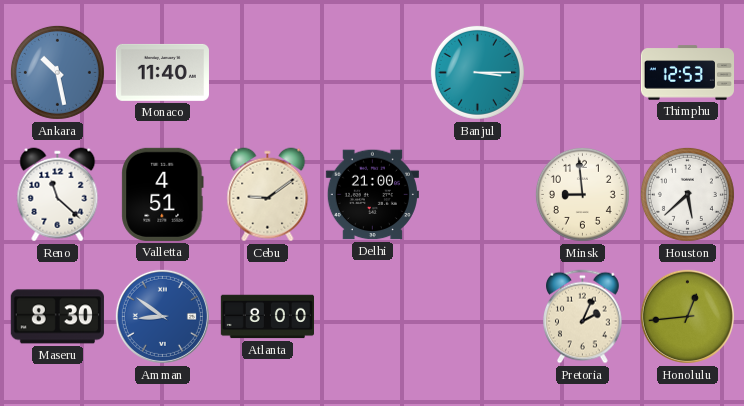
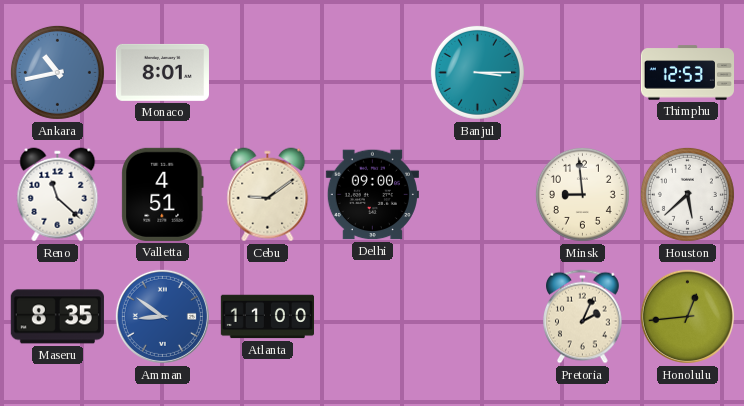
Ankara: 10:28 -> 10:43
Monaco: 11:40 -> 8:01
Delhi: 21:00 -> 09:00
Maseru: 8:30 -> 8:35
Atlanta: 8:00 -> 11:00
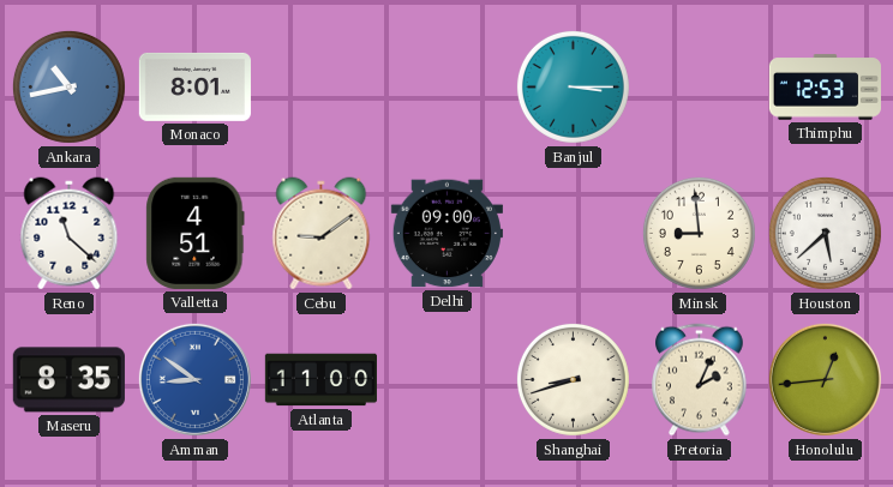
Shanghai: none -> 8:42
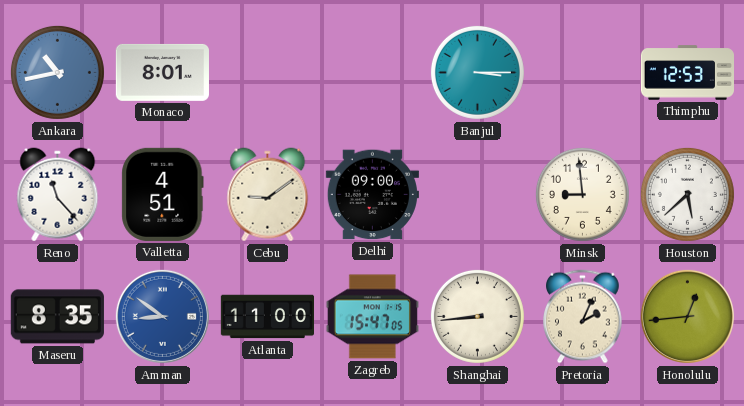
Reno: 11:22 -> 11:23
Zagreb: none -> 15:47
Shanghai: 8:42 -> 8:44
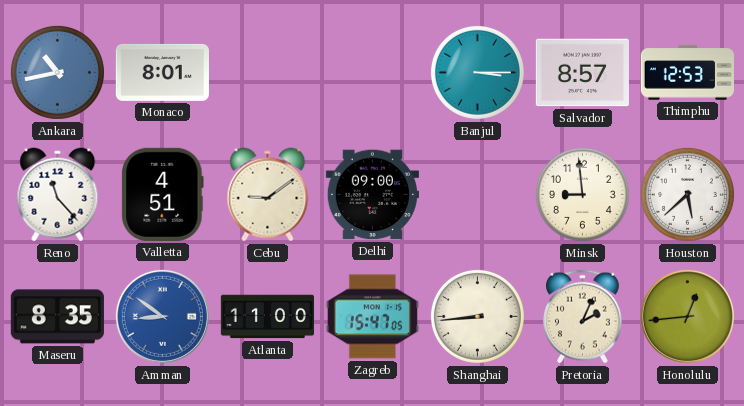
Salvador: none -> 8:57
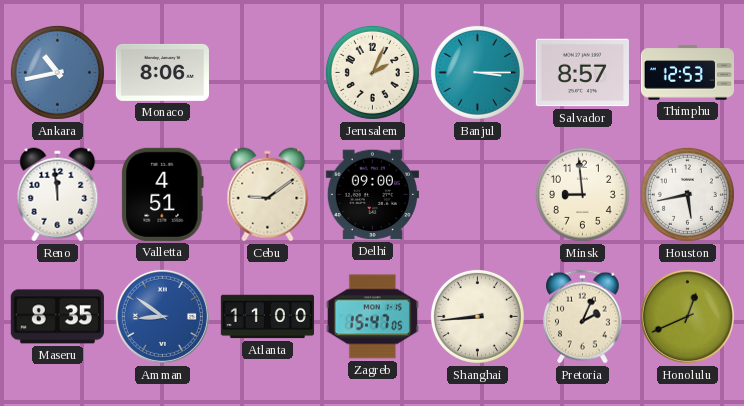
Monaco: 8:01 -> 8:06
Jerusalem: none -> 2:04
Reno: 11:23 -> 11:59
Houston: 5:38 -> 5:43
Honolulu: 12:44 -> 12:41
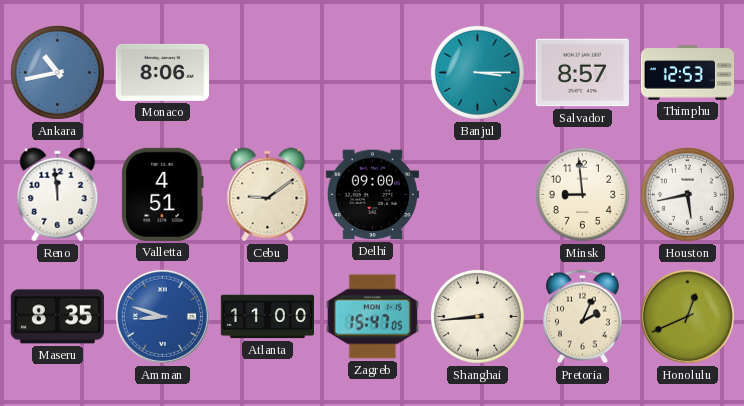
Jerusalem: 2:04 -> none
Amman: 8:51 -> 8:48
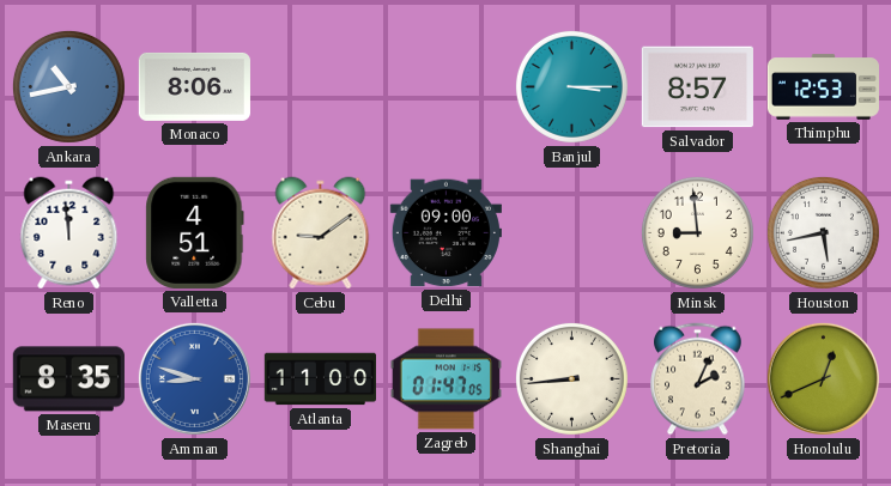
Zagreb: 15:47 -> 01:47
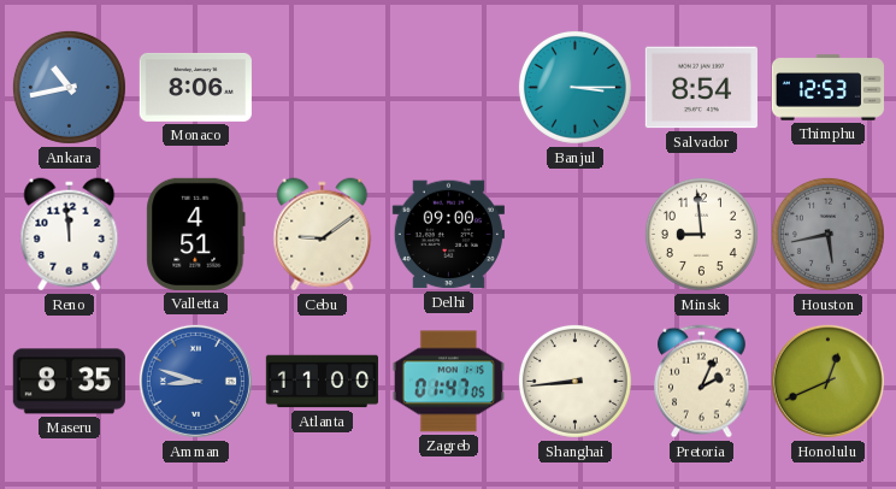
Salvador: 8:57 -> 8:54
Houston dial: white -> grey
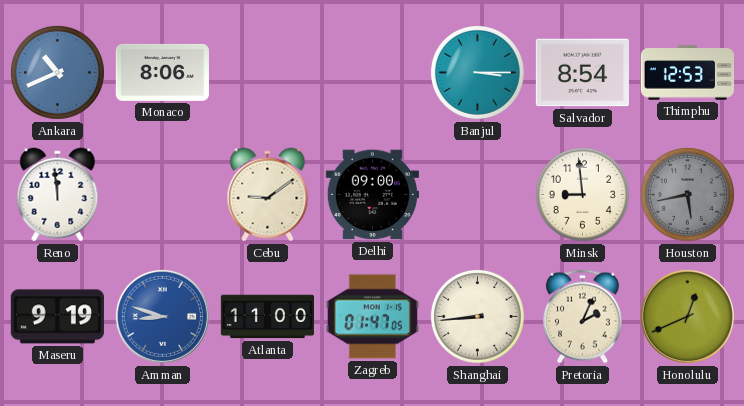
Ankara: 10:43 -> 10:41
Valletta: 4:51 -> none
Maseru: 8:35 -> 9:19
